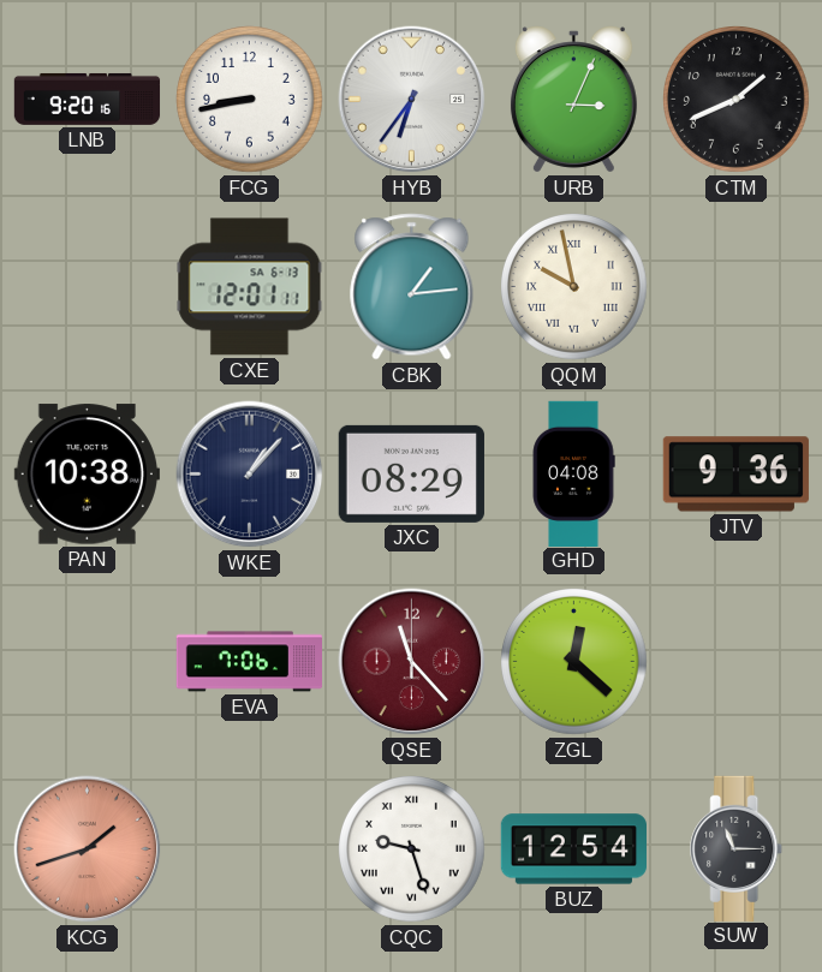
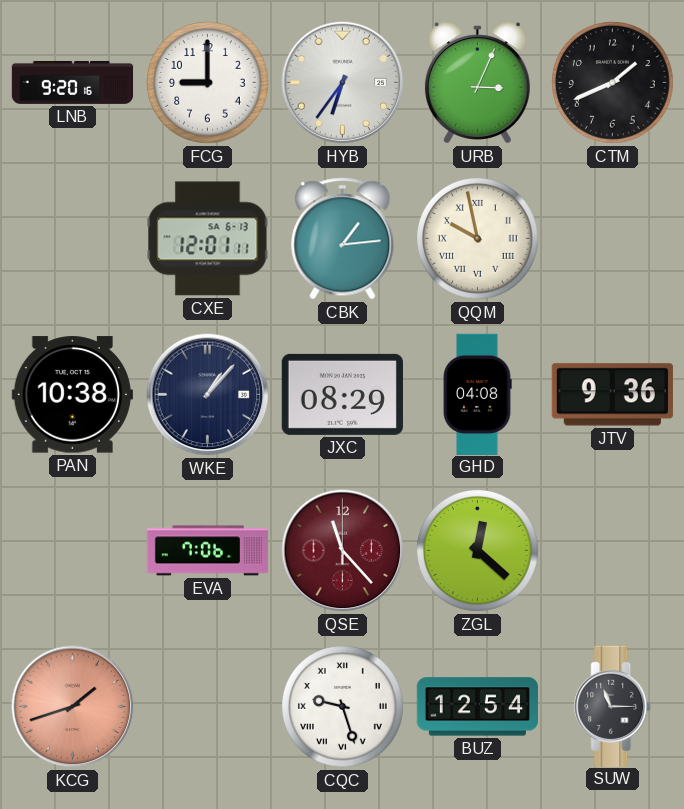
FCG: 8:43 -> 9:00
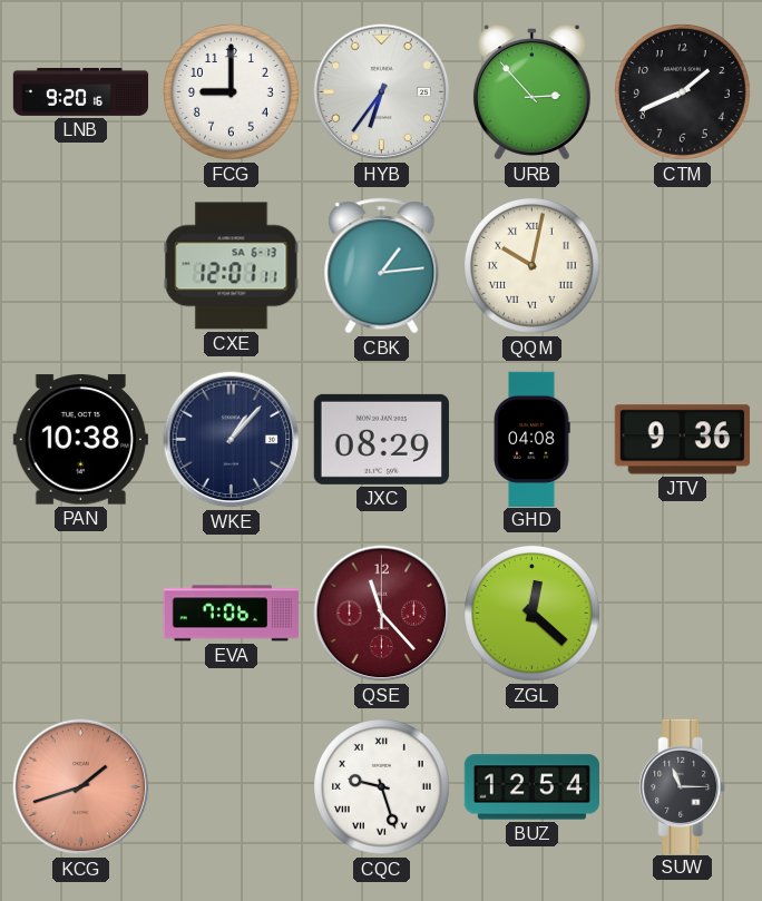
URB: 3:04 -> 2:53
QQM: 9:58 -> 10:02
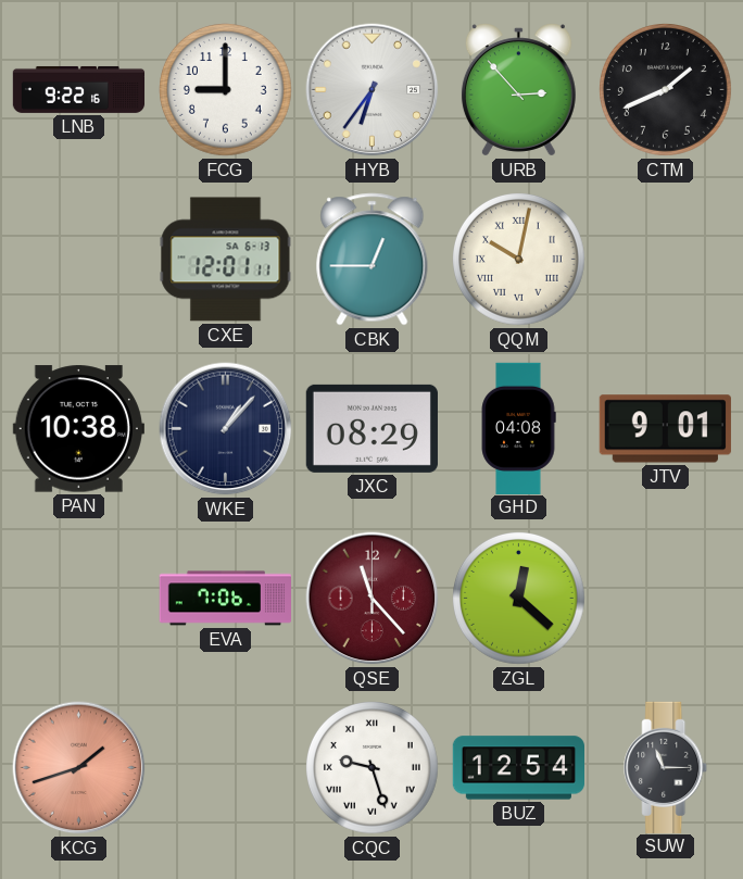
LNB: 9:20 -> 9:22
CBK: 1:14 -> 12:45
JTV: 9:36 -> 9:01
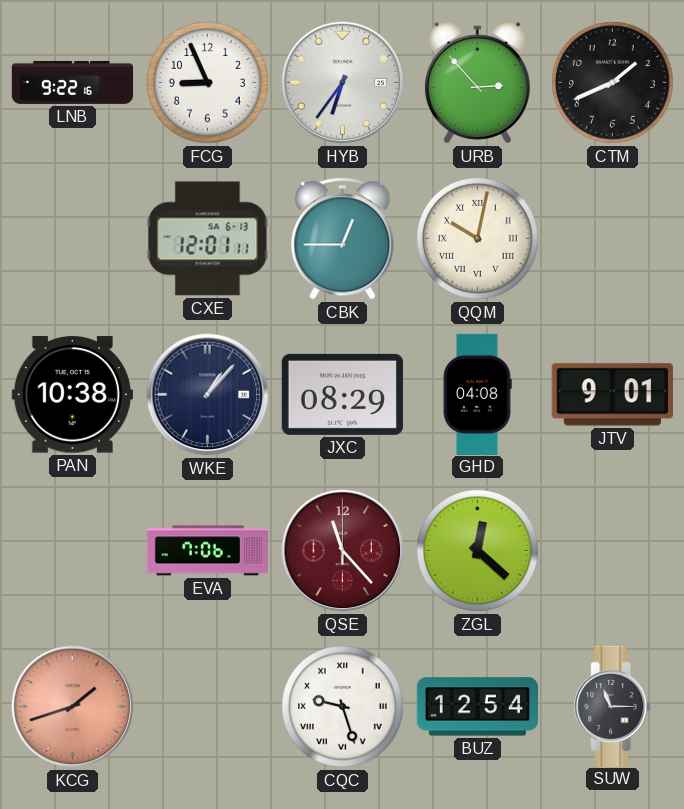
FCG: 9:00 -> 8:56
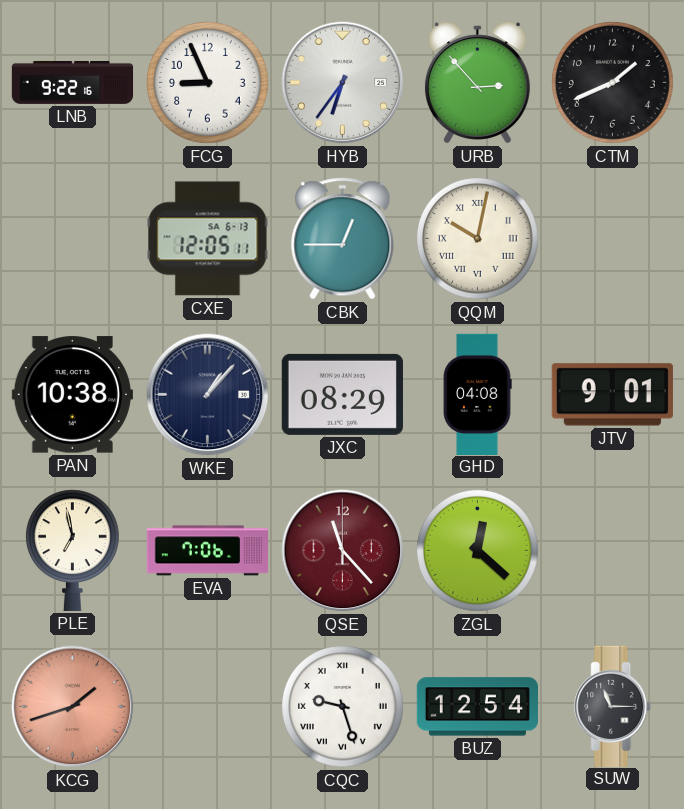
CXE: 12:01 -> 12:05
PLE: none -> 6:58
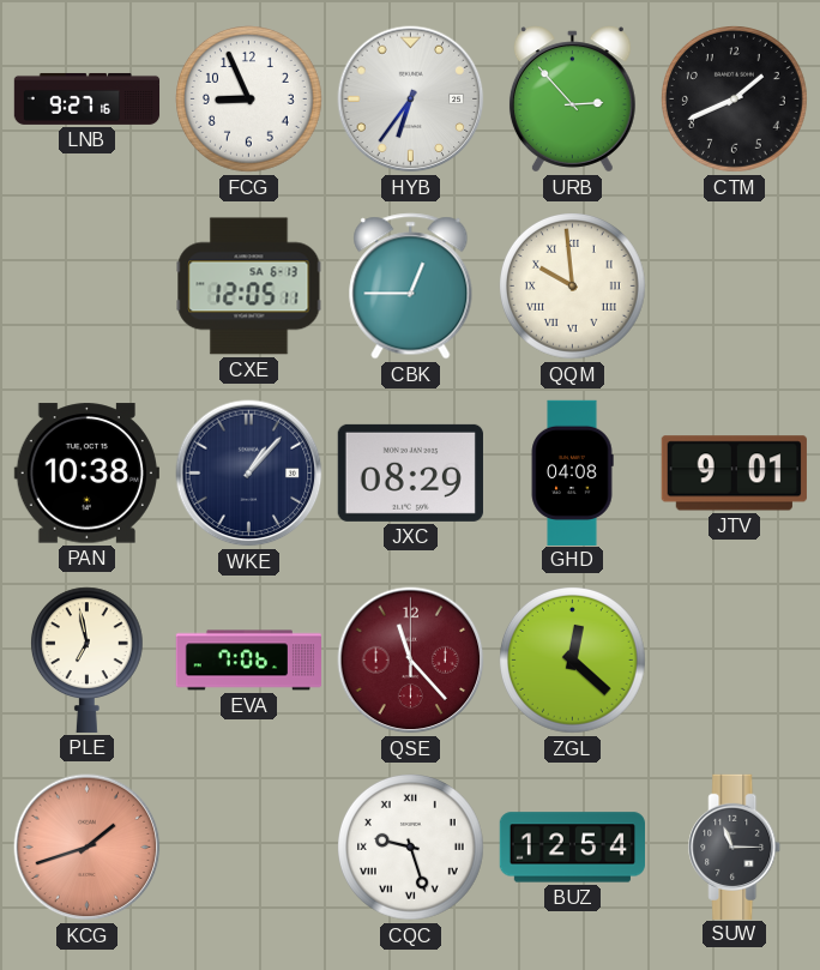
LNB: 9:22 -> 9:27
QQM: 10:02 -> 9:59
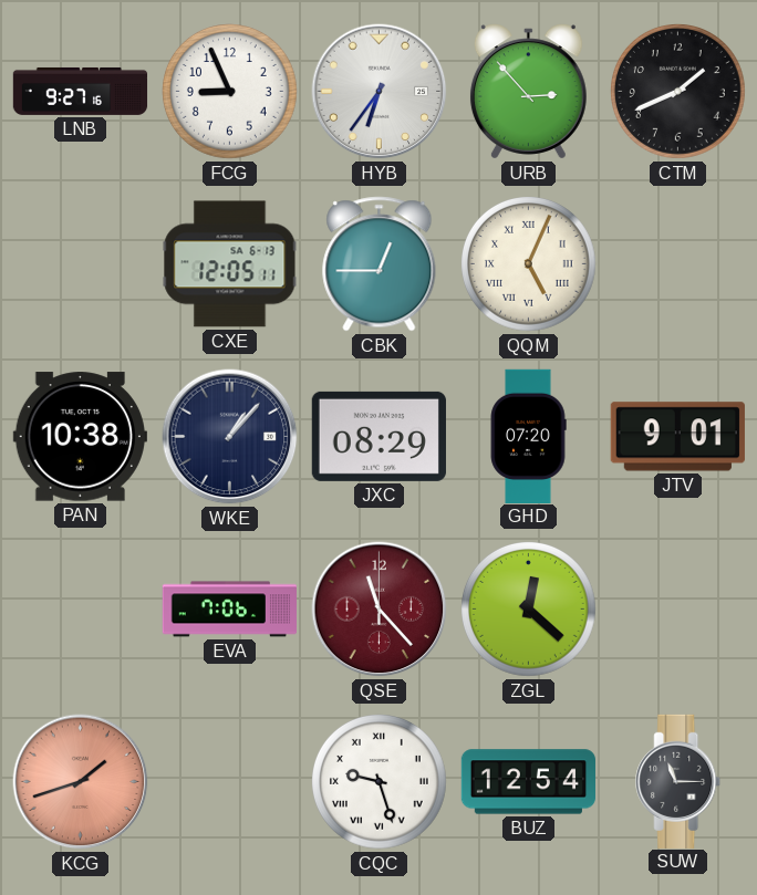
QQM: 9:59 -> 5:04
GHD: 04:08 -> 07:20
PLE: 6:58 -> none
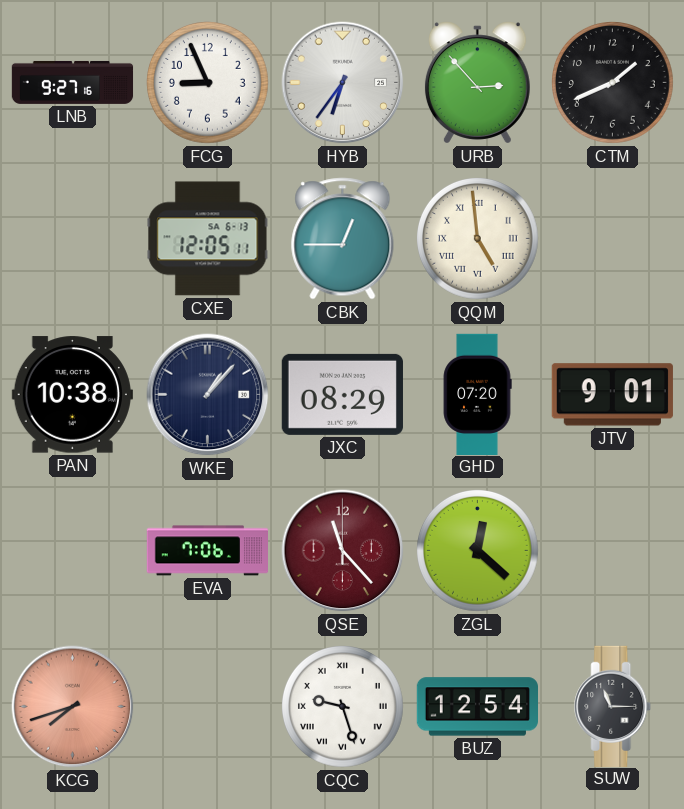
QQM: 5:04 -> 4:59
KCG: 1:42 -> 7:42
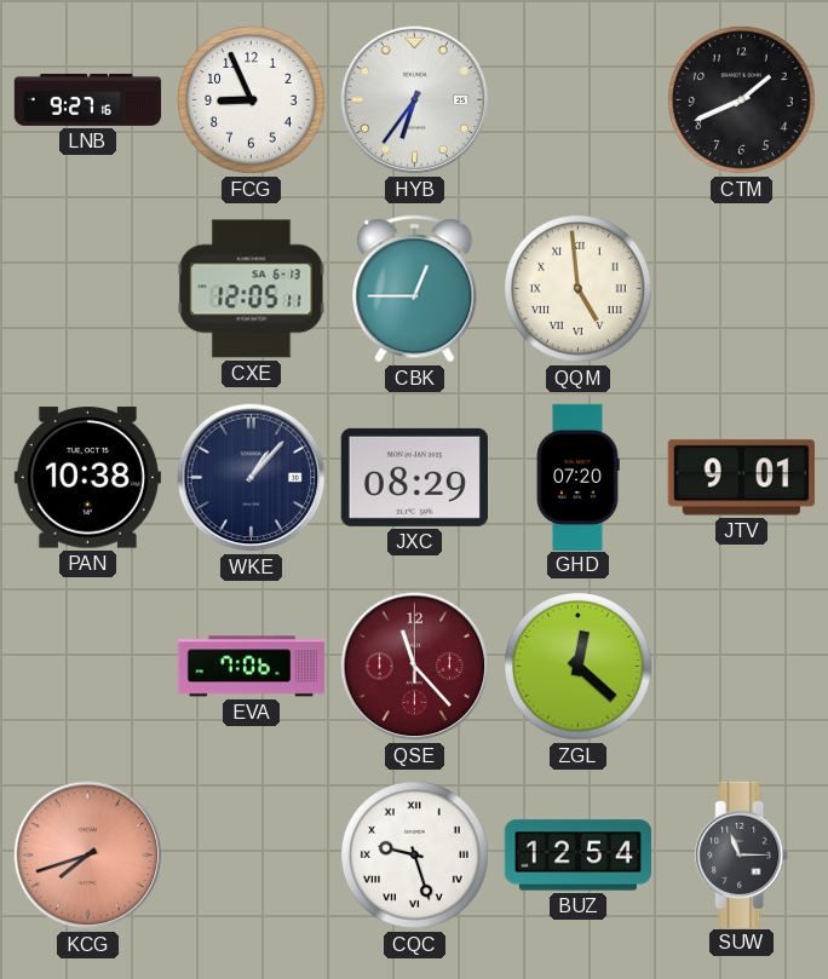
URB: 2:53 -> none
